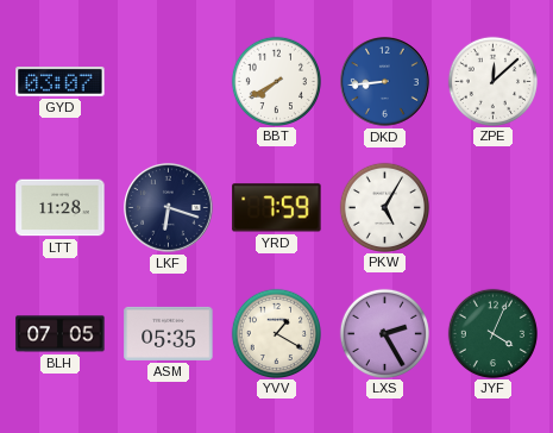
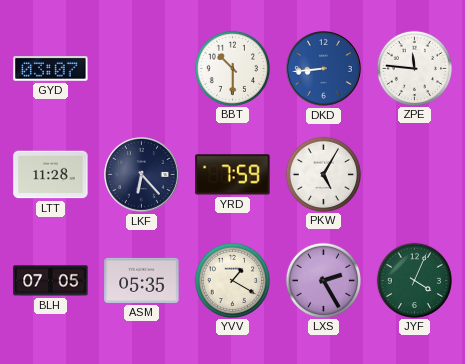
BBT: 7:40 -> 10:30
ZPE: 12:08 -> 11:46
LKF: 6:18 -> 6:23
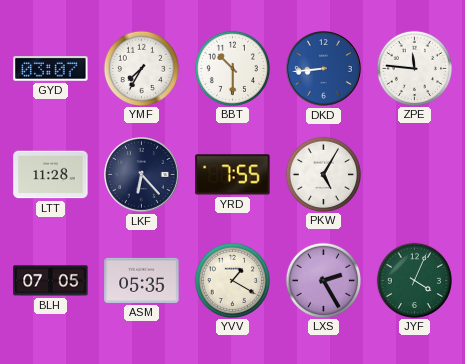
YMF: none -> 7:35
YRD: 7:59 -> 7:55
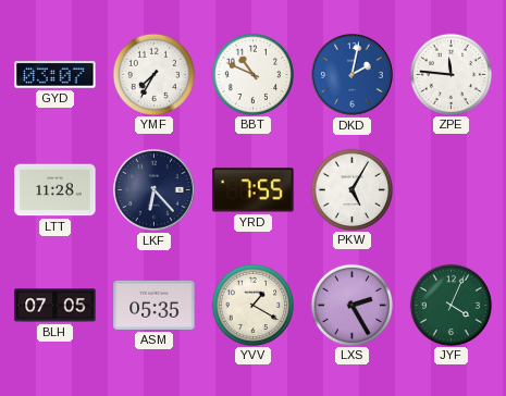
BBT: 10:30 -> 10:49
DKD: 8:44 -> 2:02
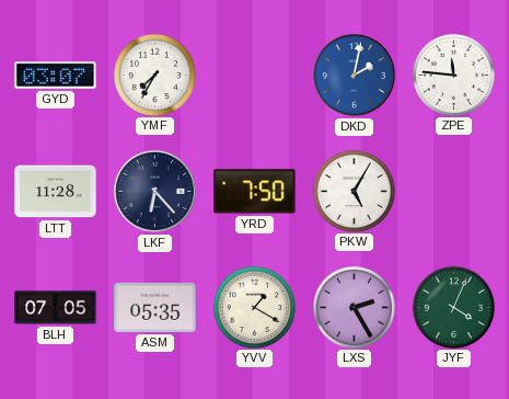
BBT: 10:49 -> none
YRD: 7:55 -> 7:50
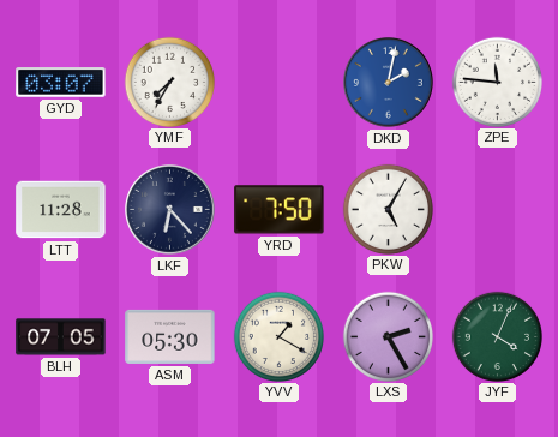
ASM: 05:35 -> 05:30
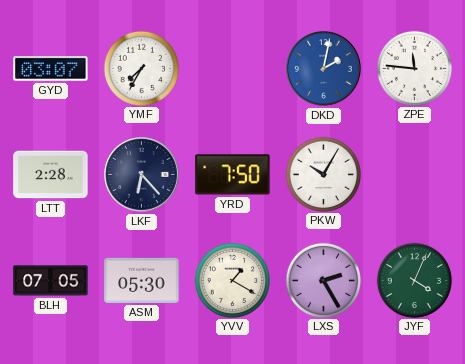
LTT: 11:28 -> 2:28
PKW: 5:05 -> 10:05
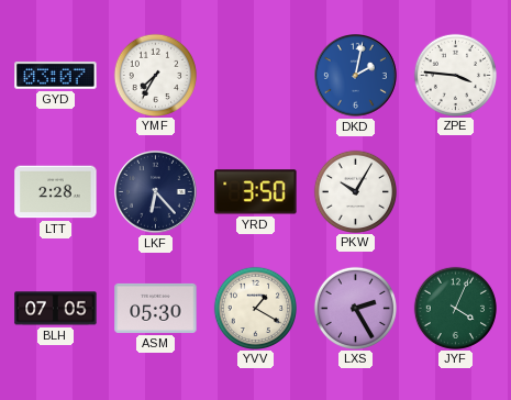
ZPE: 11:46 -> 3:46
YRD: 7:50 -> 3:50
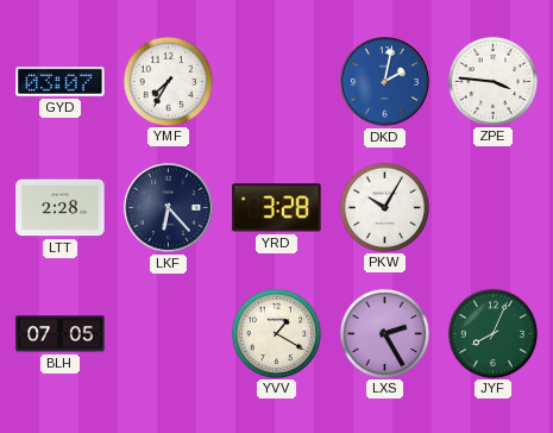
YRD: 3:50 -> 3:28
ASM: 05:30 -> none
JYF: 4:04 -> 8:04
